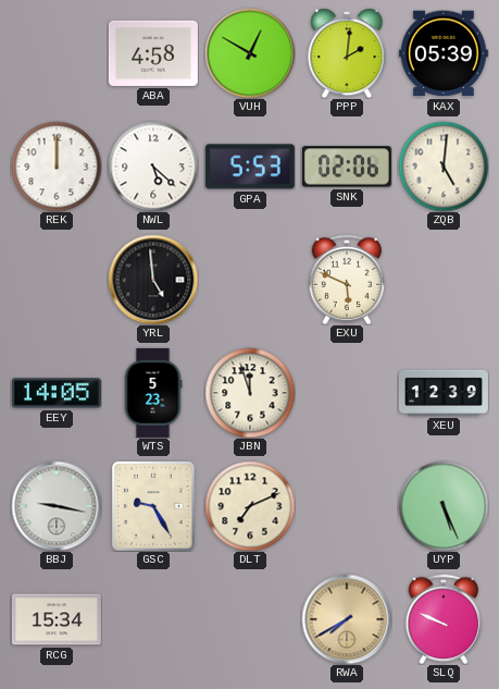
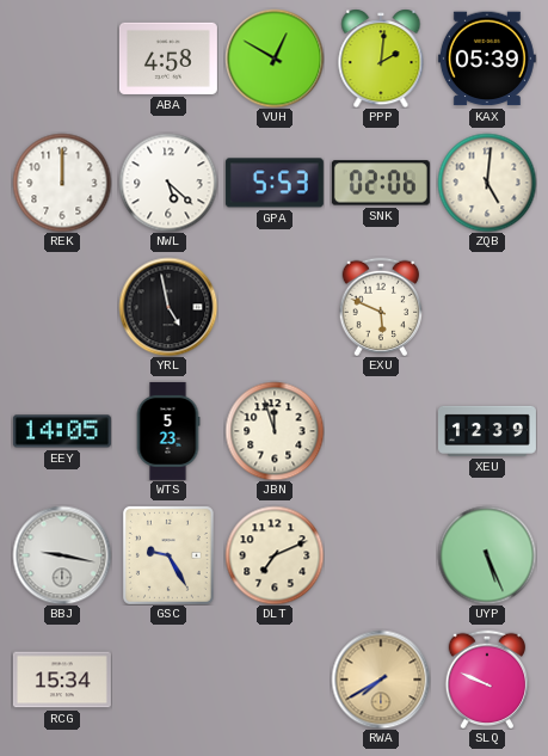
YRL: 4:59 -> 4:58
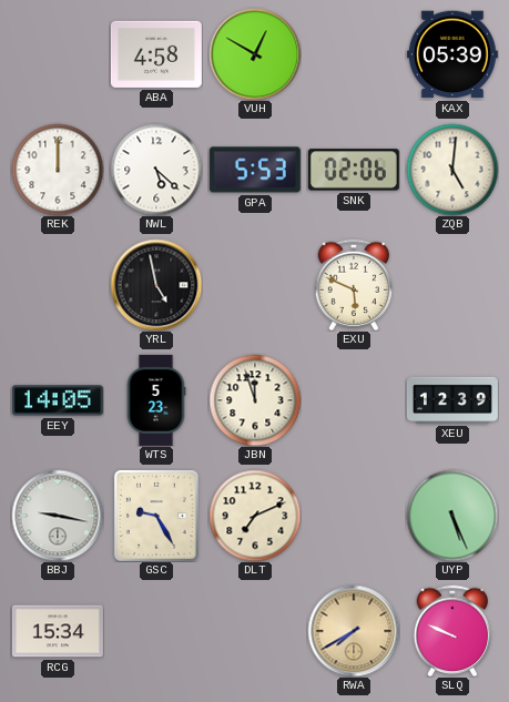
PPP: 2:01 -> none
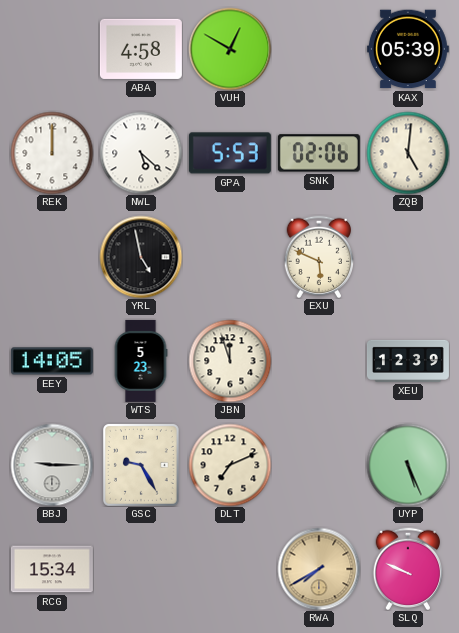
BBJ: 9:17 -> 9:15
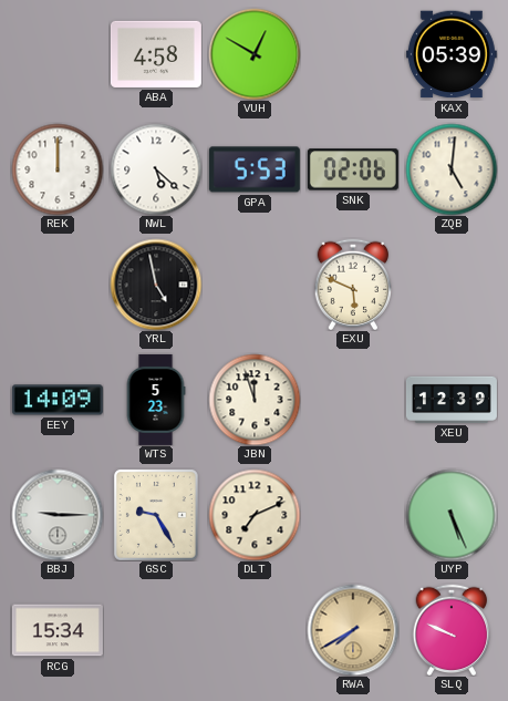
EEY: 14:05 -> 14:09
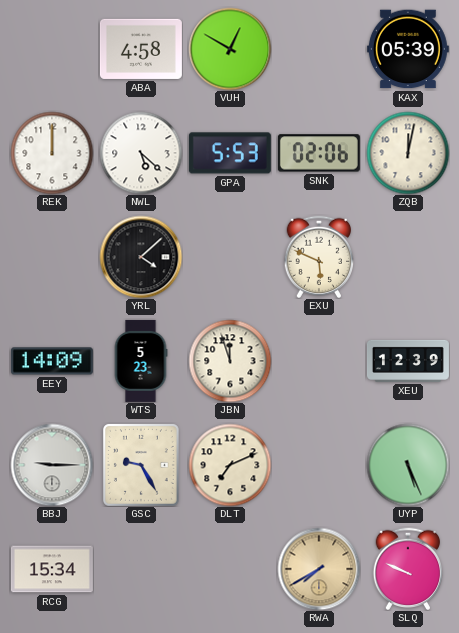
ZQB: 5:01 -> 12:02
YRL: 4:58 -> 4:08
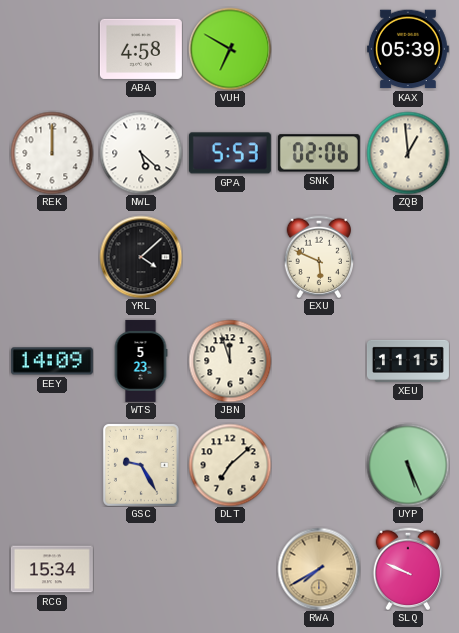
VUH: 12:50 -> 6:50
ZQB: 12:02 -> 12:59
XEU: 12:39 -> 11:15
BBJ: 9:15 -> none
DLT: 7:11 -> 7:08
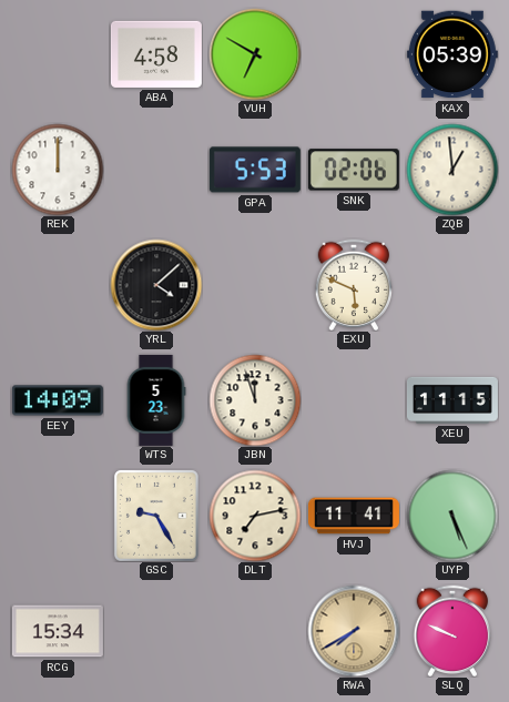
NWL: 5:22 -> none
DLT: 7:08 -> 7:13
HVJ: none -> 11:41
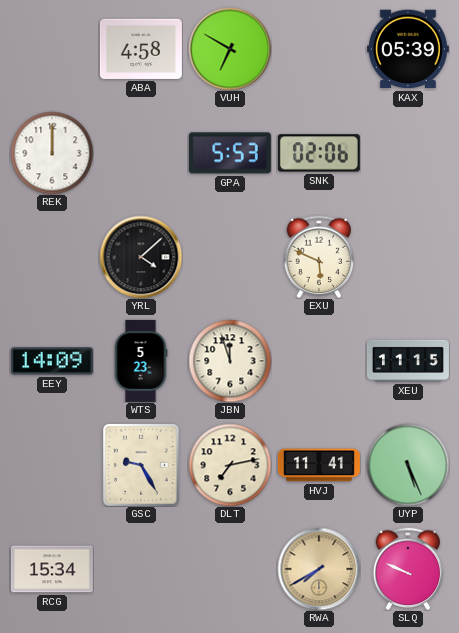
ZQB: 12:59 -> none
